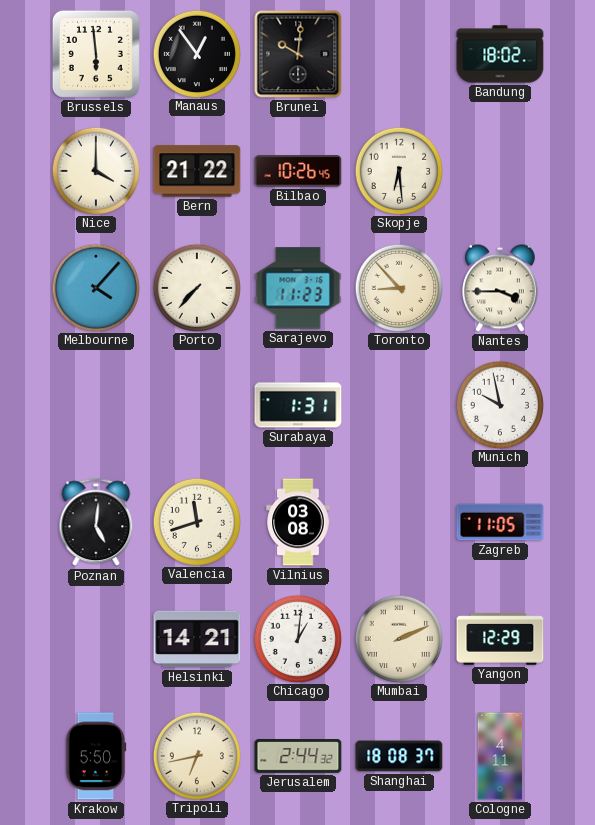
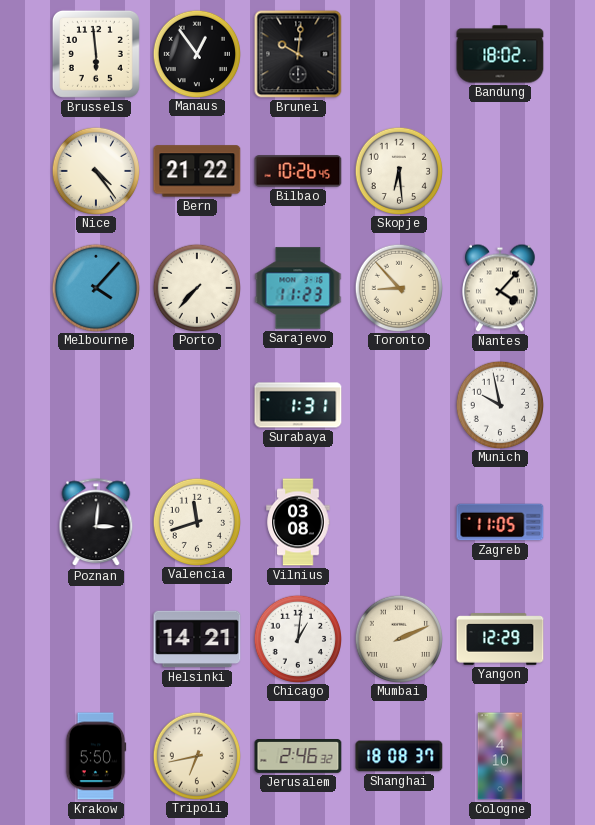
Nice: 4:00 -> 4:24
Nantes: 3:45 -> 4:07
Poznan: 5:01 -> 3:01
Jerusalem: 2:44 -> 2:46
Cologne: 4:11 -> 4:10
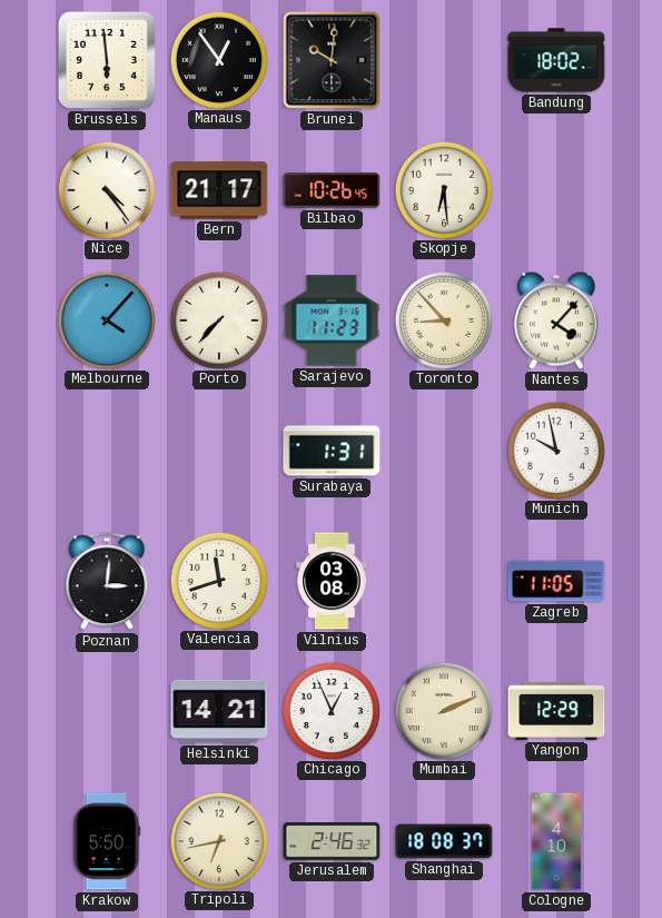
Bern: 21:22 -> 21:17
Chicago: 1:01 -> 12:56
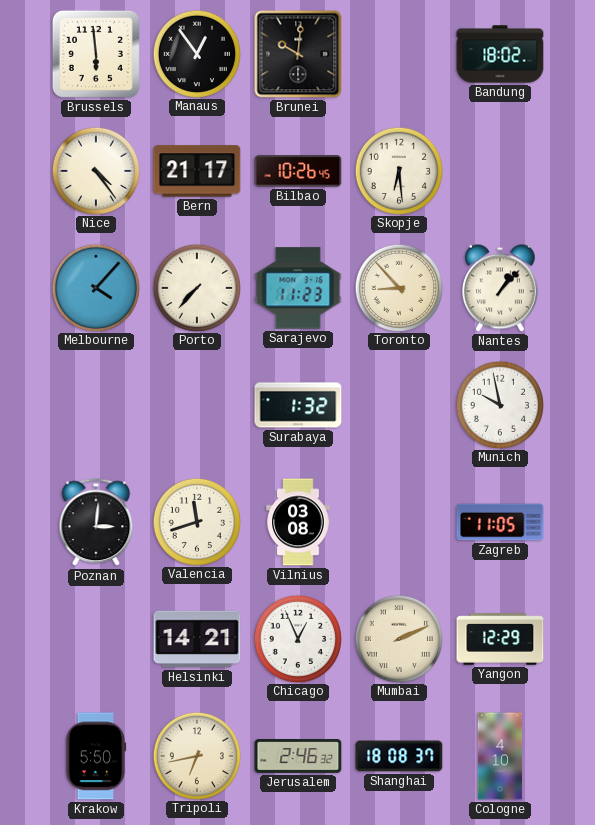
Nantes: 4:07 -> 1:07
Surabaya: 1:31 -> 1:32
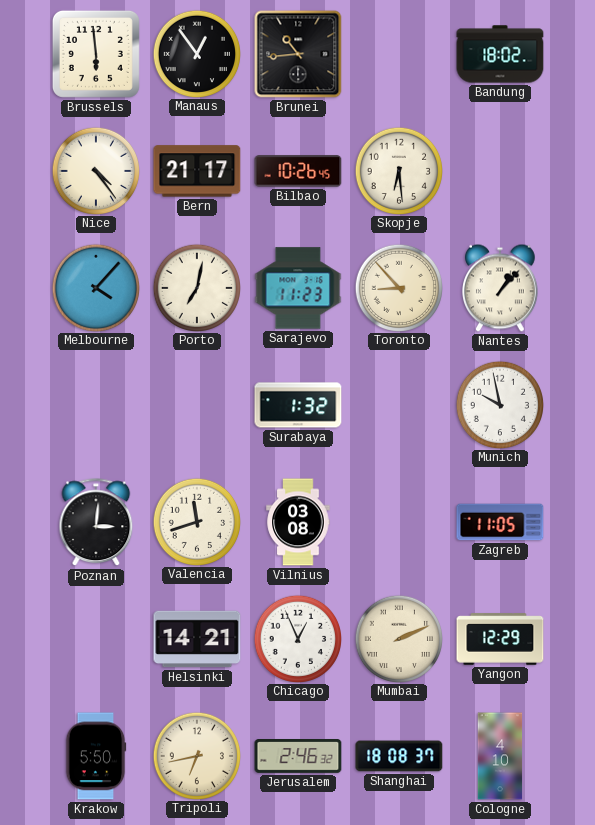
Brunei: 10:01 -> 10:44
Porto: 7:37 -> 7:02
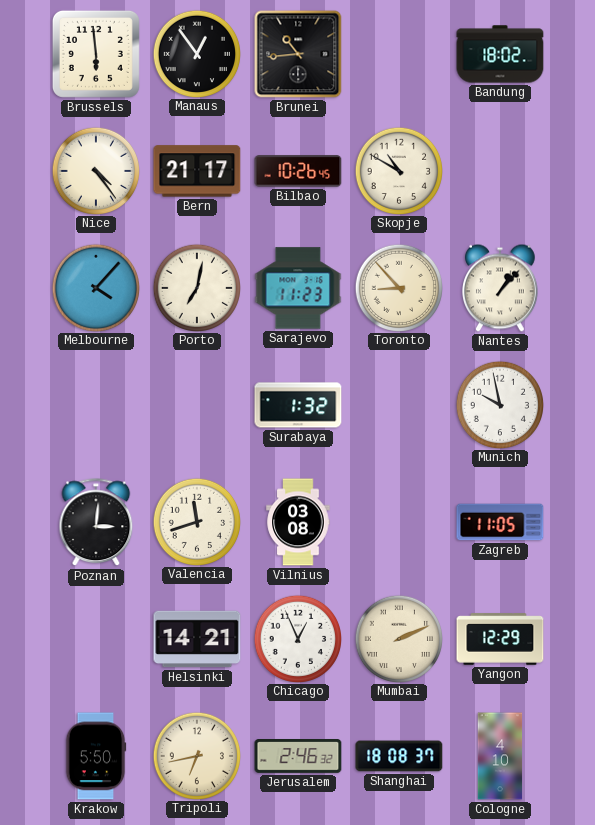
Skopje: 6:29 -> 10:50
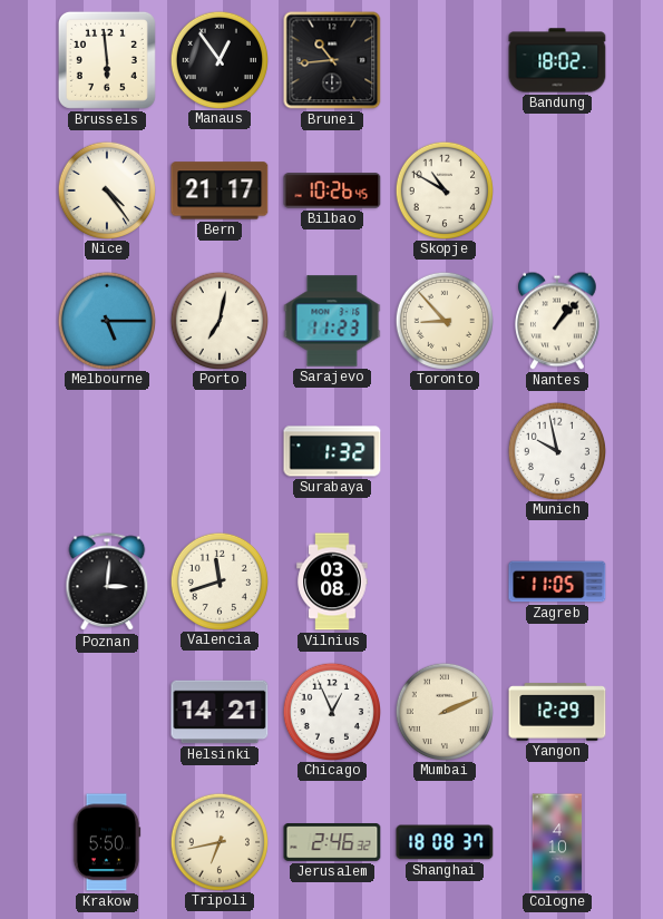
Melbourne: 4:07 -> 5:15
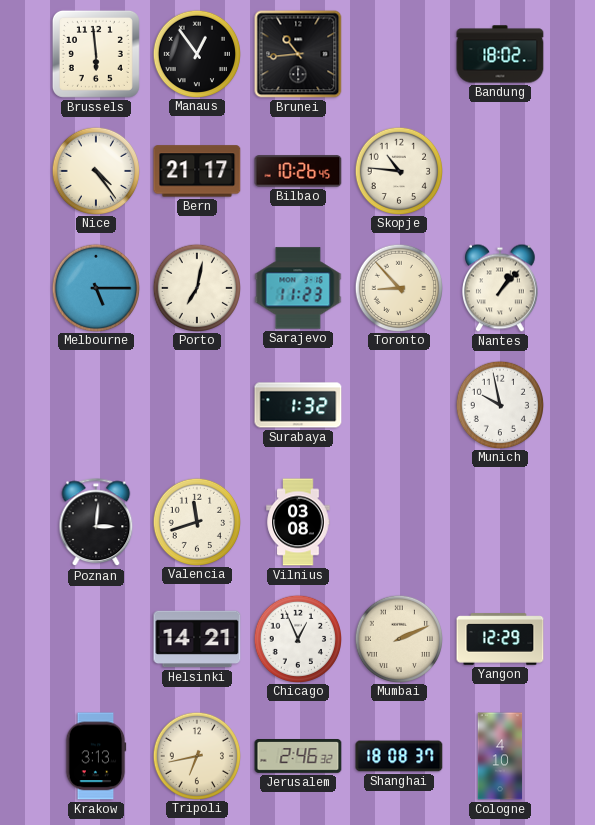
Skopje: 10:50 -> 10:46
Zagreb: 11:05 -> none
Krakow: 5:50 -> 3:13
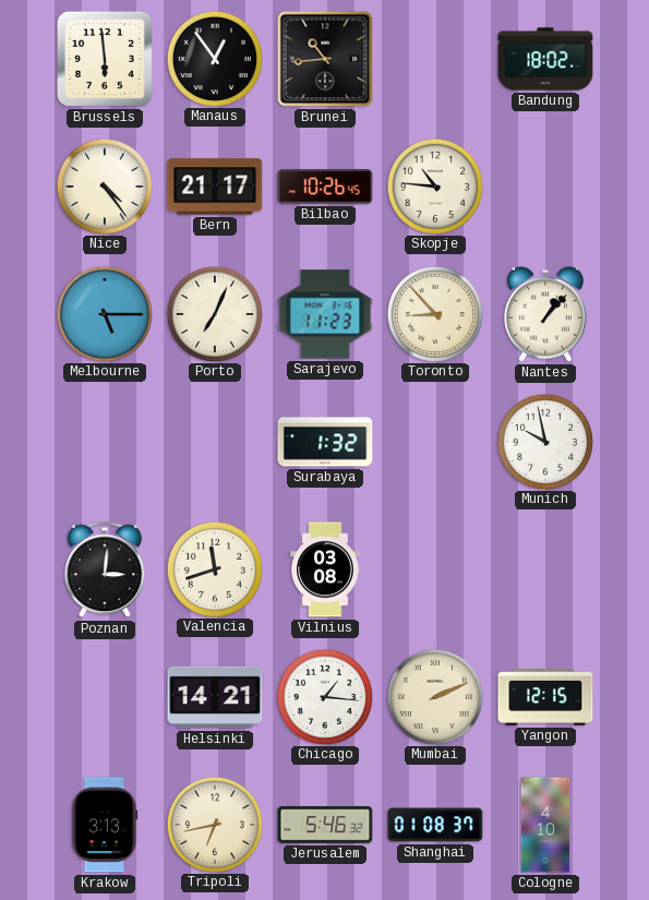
Porto: 7:02 -> 7:04
Chicago: 12:56 -> 1:16
Yangon: 12:29 -> 12:15
Jerusalem: 2:46 -> 5:46
Shanghai: 18:08 -> 01:08
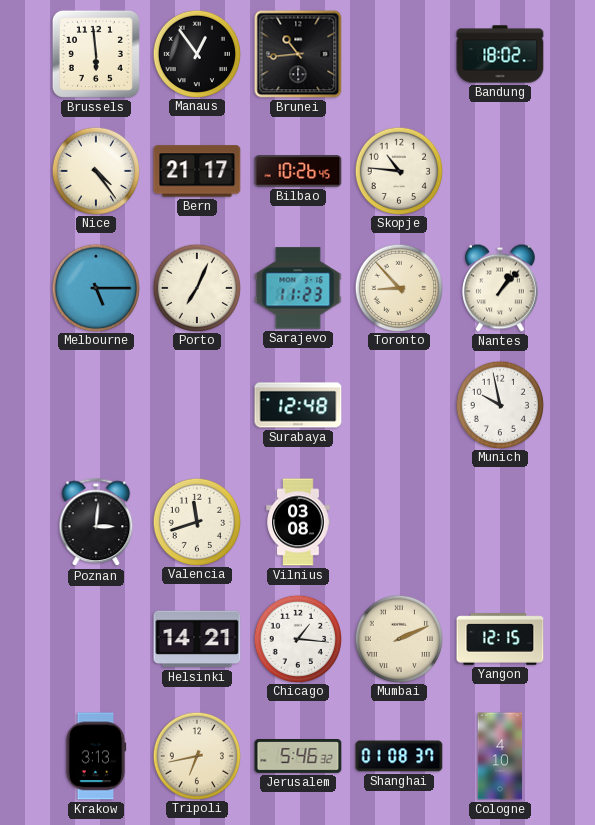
Surabaya: 1:32 -> 12:48
